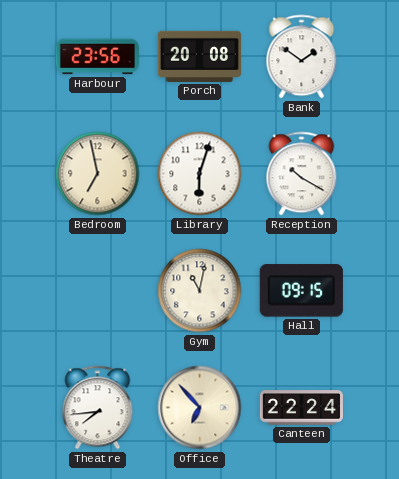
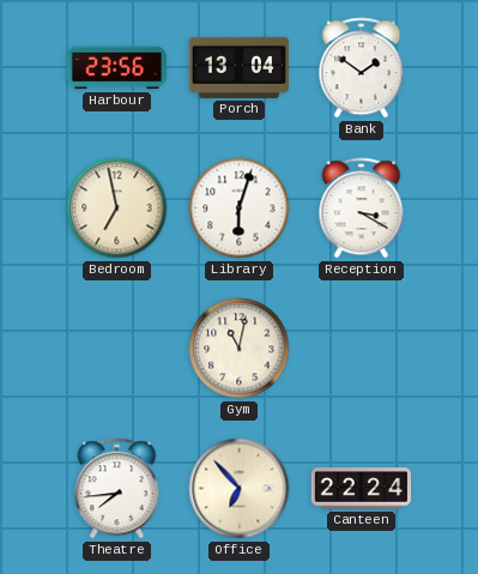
Porch: 20:08 -> 13:04
Reception: 10:20 -> 3:20
Hall: 09:15 -> none
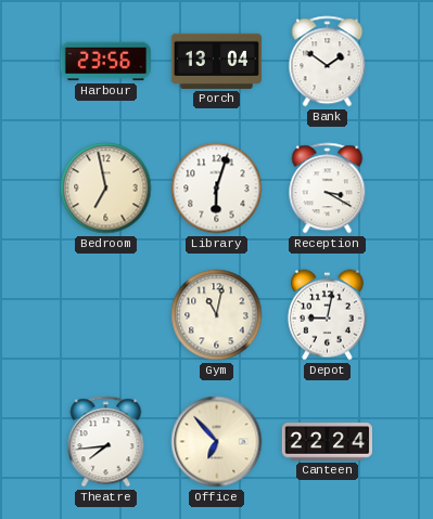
Depot: none -> 9:02
